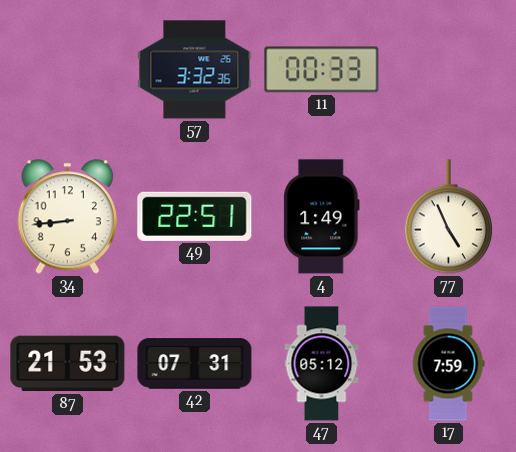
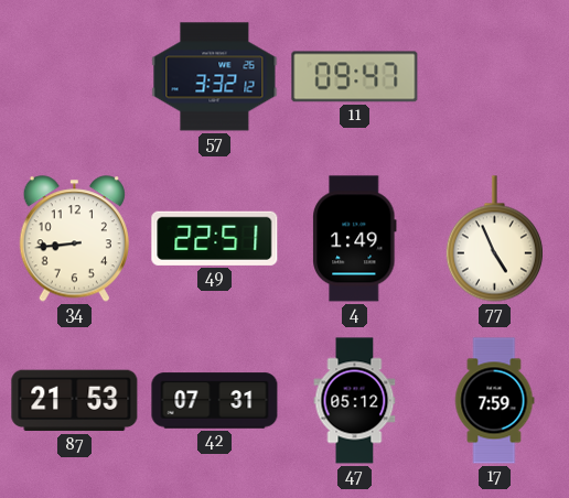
57: 3:32:36 -> 3:32:12
11: 00:33 -> 09:47
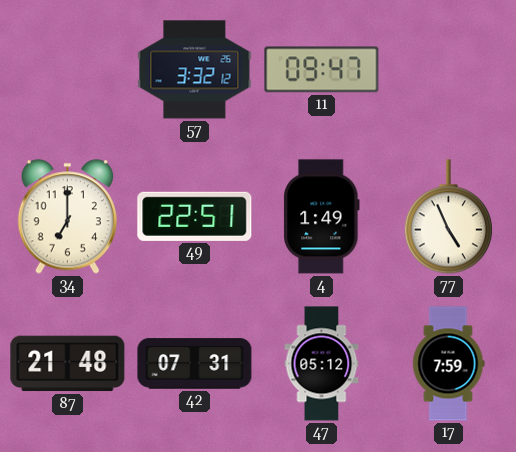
34: 8:44 -> 7:00
87: 21:53 -> 21:48
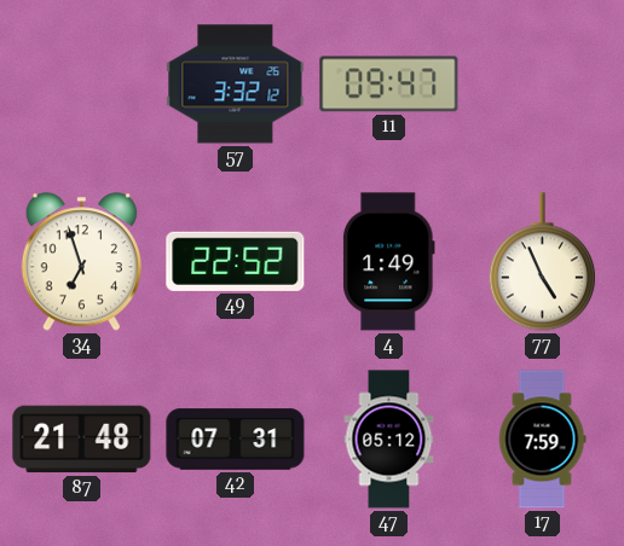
34: 7:00 -> 6:57
49: 22:51 -> 22:52
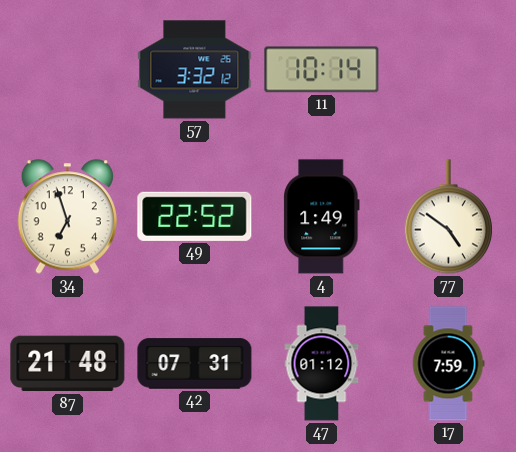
11: 09:47 -> 10:14
77: 4:56 -> 4:51
47: 05:12 -> 01:12
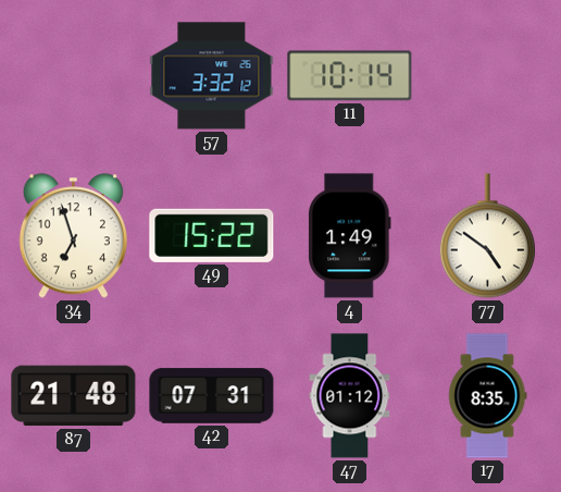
49: 22:52 -> 15:22
17: 7:59 -> 8:35
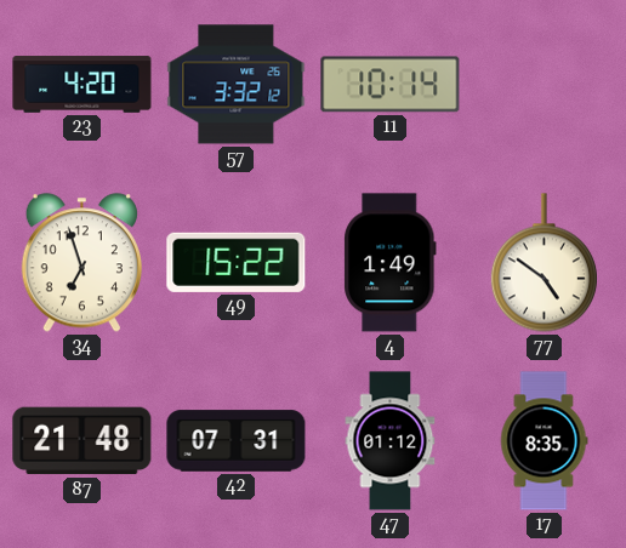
23: none -> 4:20
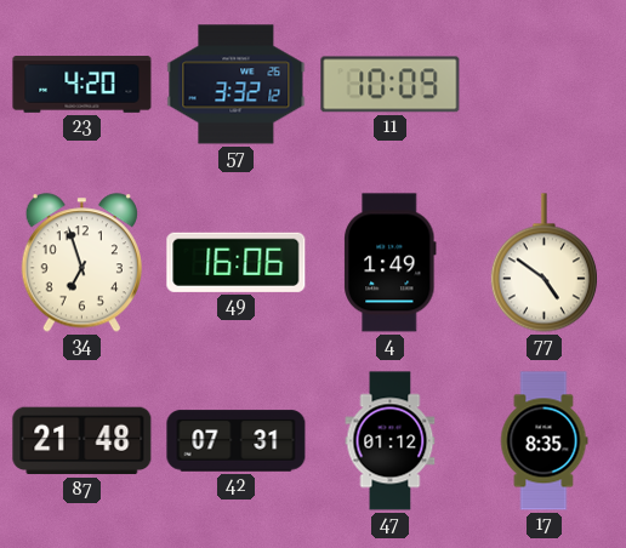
11: 10:14 -> 10:09
49: 15:22 -> 16:06
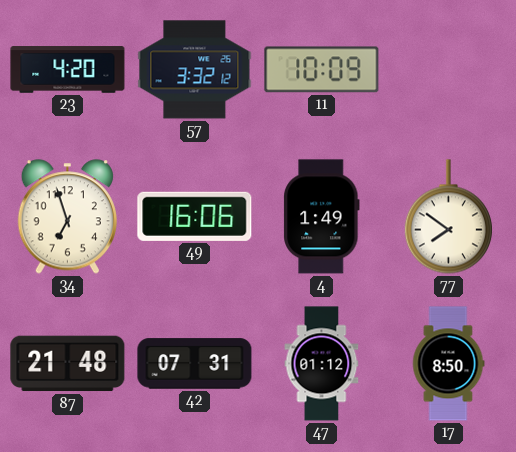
77: 4:51 -> 7:51
17: 8:35 -> 8:50
